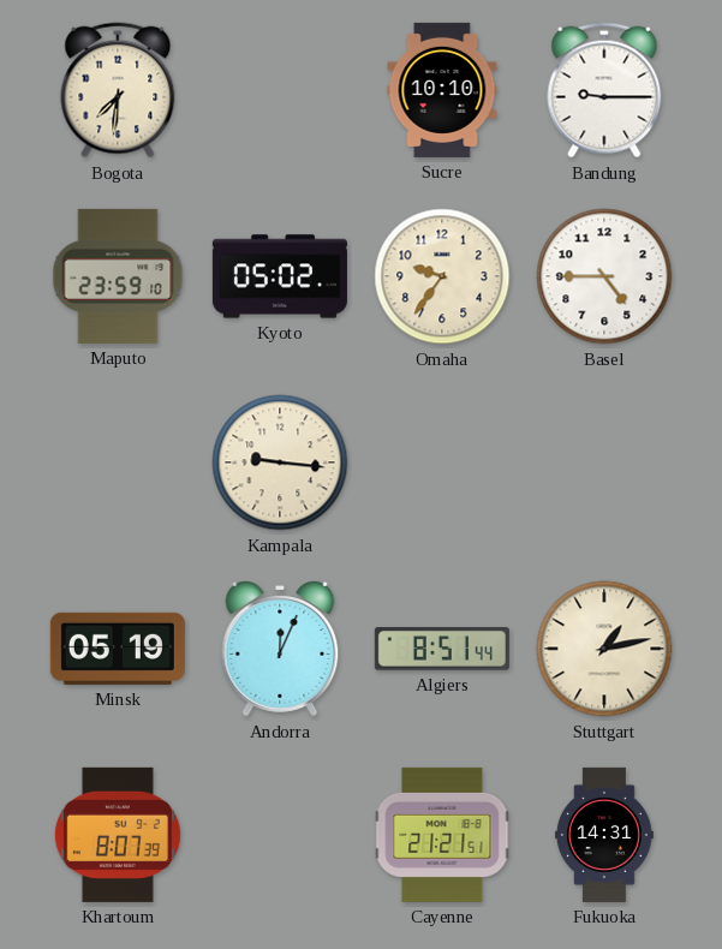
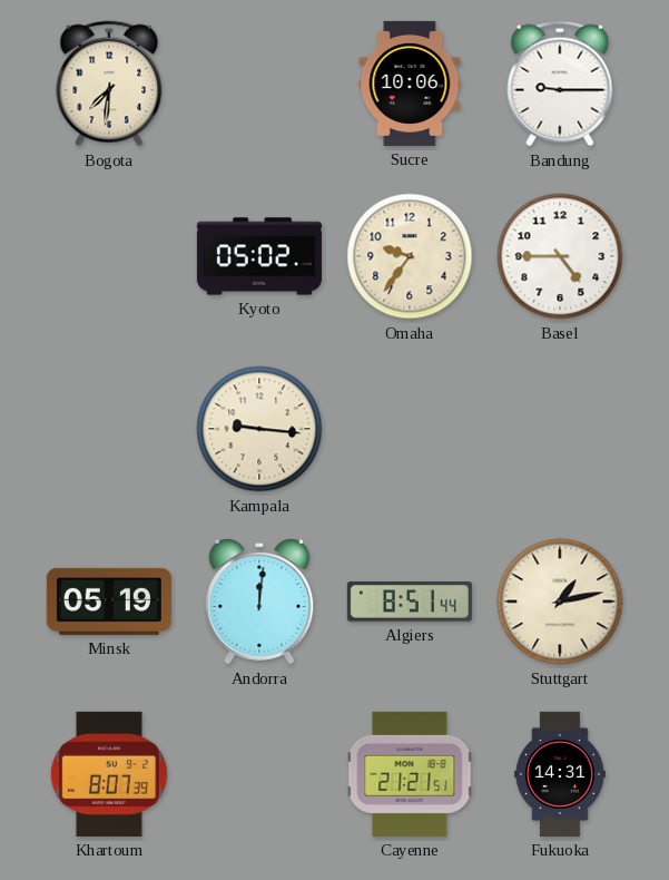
Sucre: 10:10 -> 10:06
Maputo: 23:59 -> none
Andorra: 12:04 -> 12:01
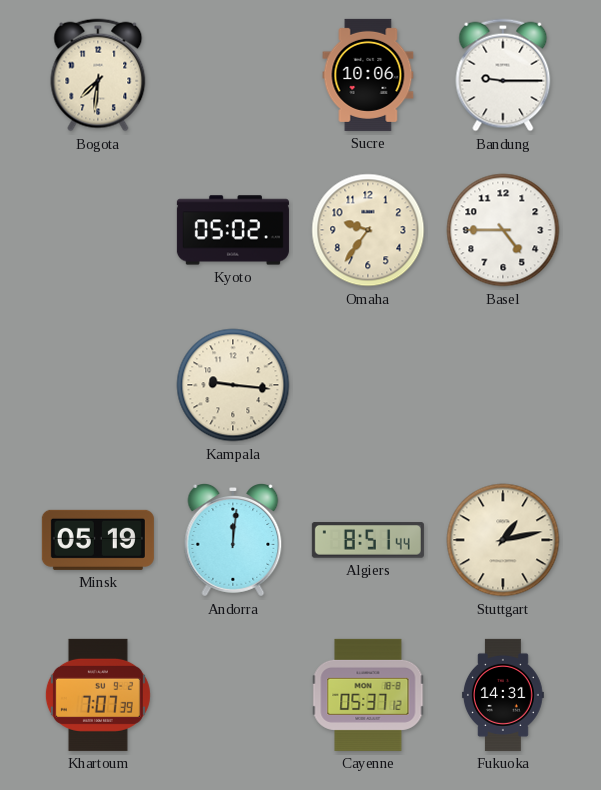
Khartoum: 8:07 -> 7:07
Cayenne: 21:21 -> 05:37
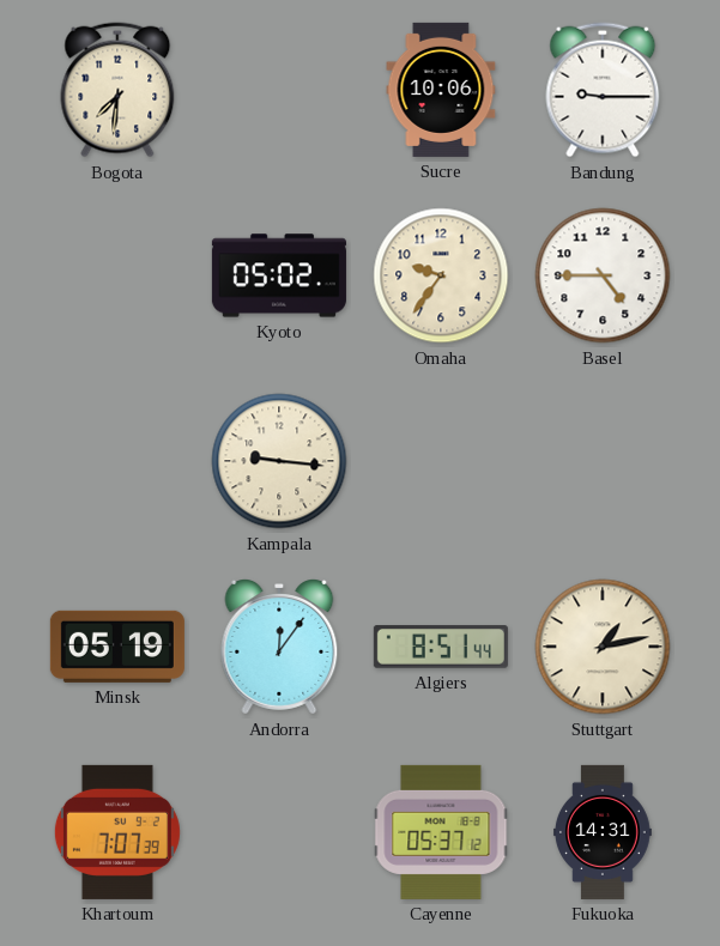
Andorra: 12:01 -> 12:06
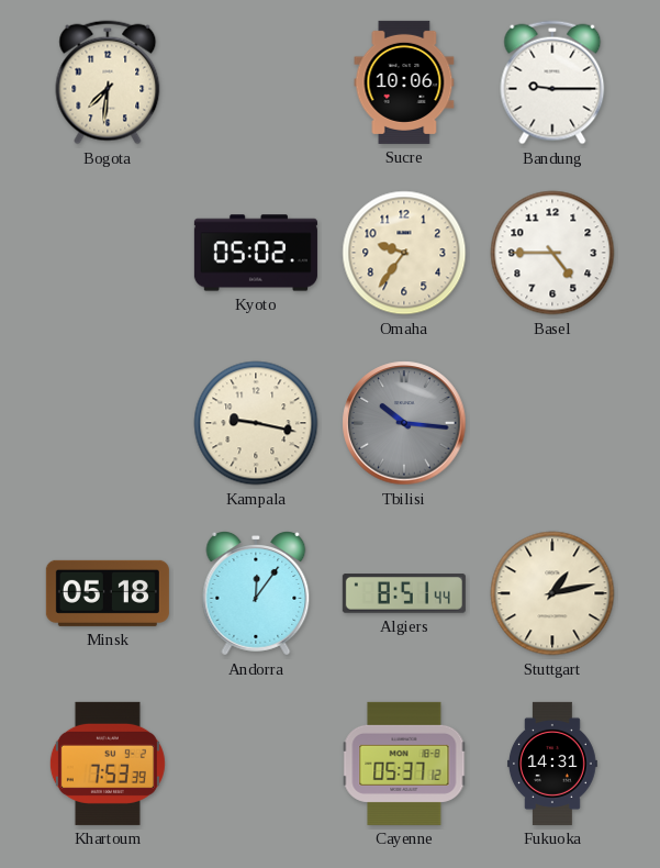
Kampala: 9:16 -> 9:17
Tbilisi: none -> 10:16
Minsk: 05:19 -> 05:18
Khartoum: 7:07 -> 7:53
